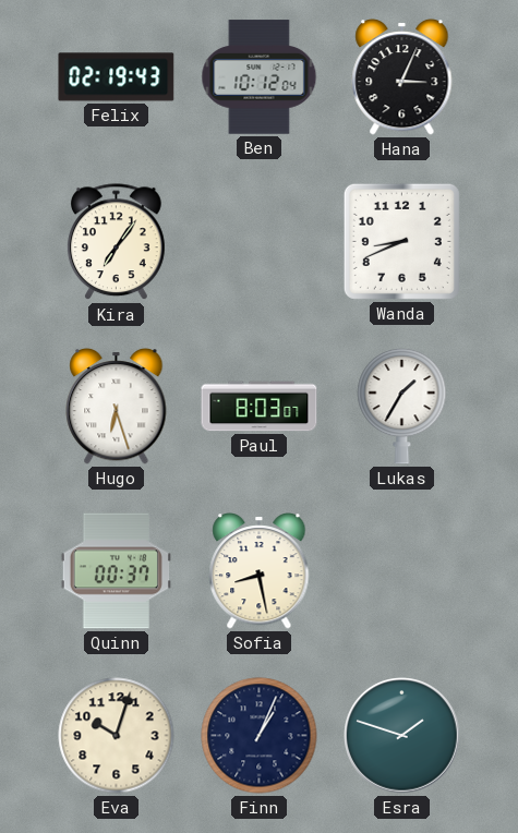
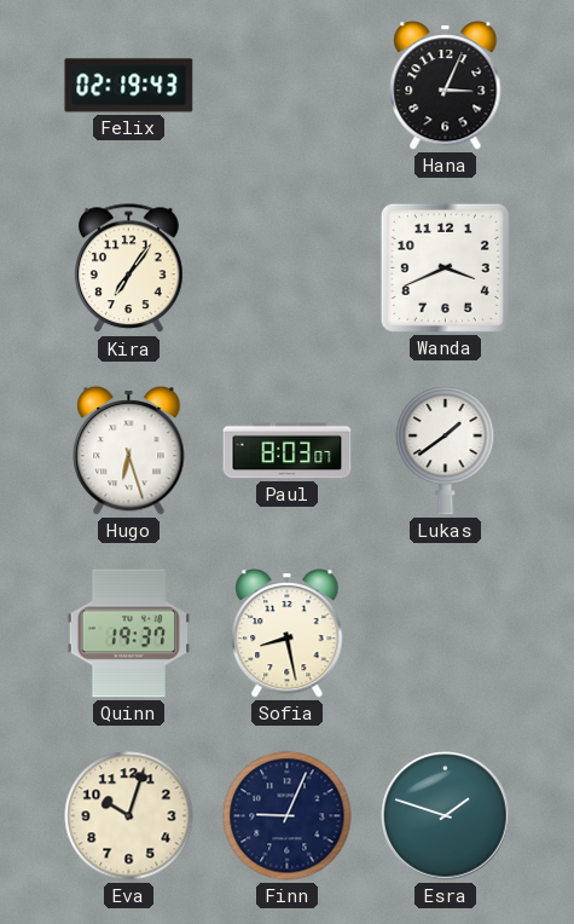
Ben: 10:12 -> none
Wanda: 8:41 -> 3:41
Lukas: 1:35 -> 1:39
Quinn: 00:37 -> 19:37
Finn: 1:04 -> 9:04
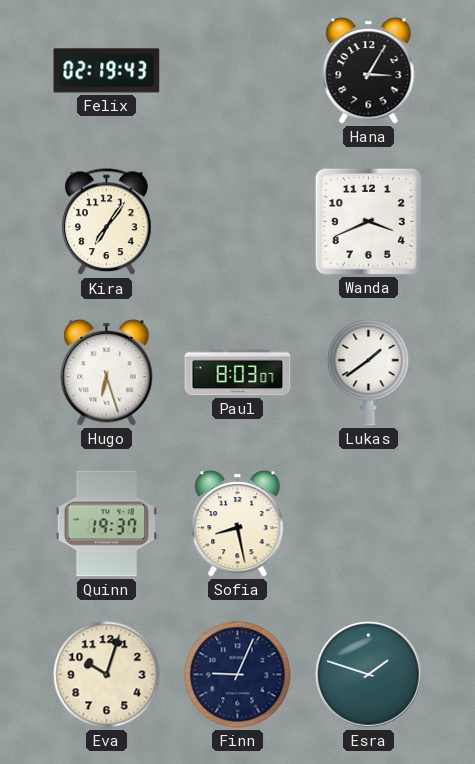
Hana: 3:04 -> 3:05
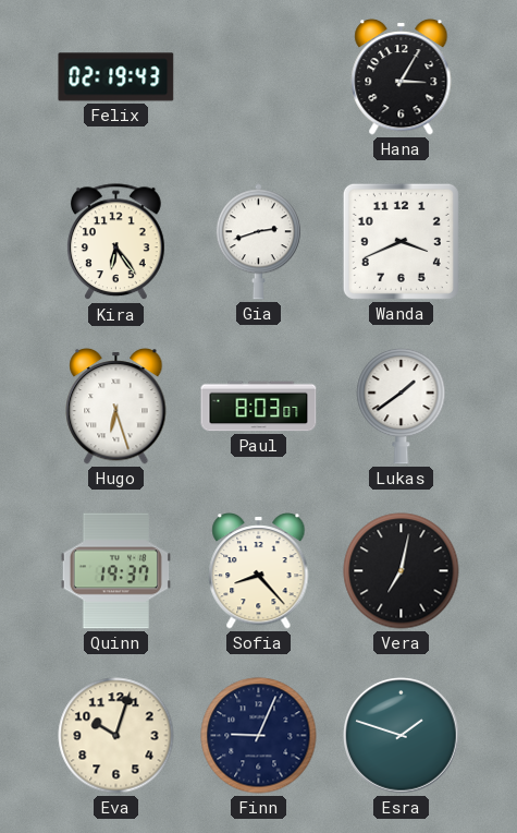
Kira: 7:06 -> 6:24
Gia: none -> 2:42
Sofia: 8:28 -> 8:23
Vera: none -> 7:02
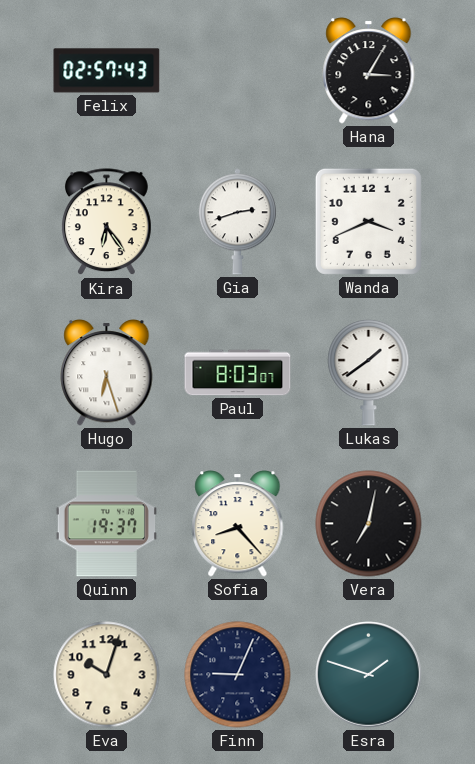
Felix: 02:19 -> 02:57
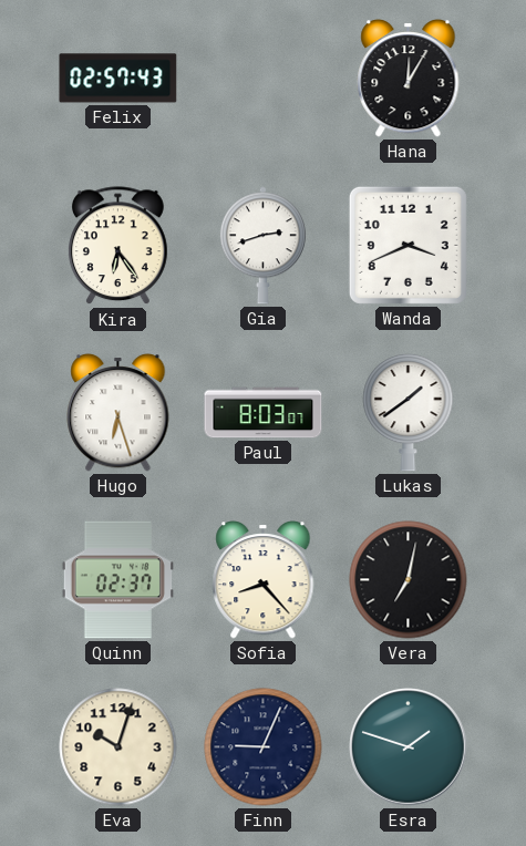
Hana: 3:05 -> 12:05
Quinn: 19:37 -> 02:37
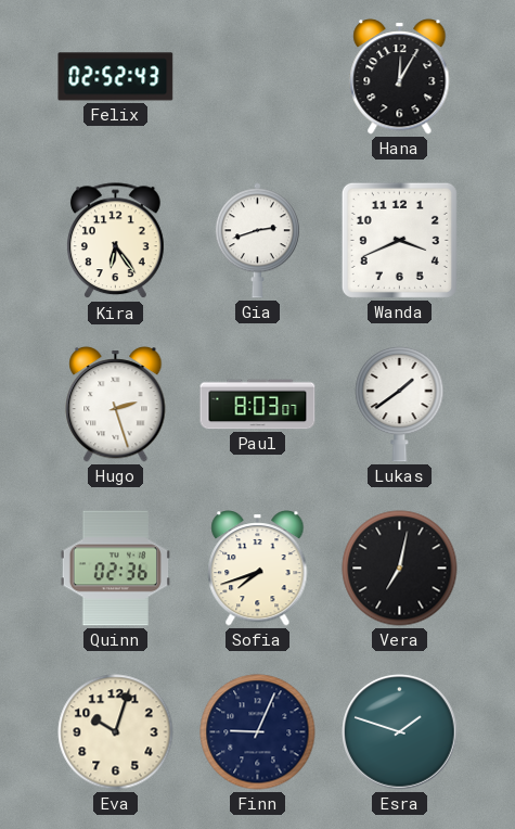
Felix: 02:57 -> 02:52
Hugo: 6:27 -> 2:27
Quinn: 02:37 -> 02:36
Sofia: 8:23 -> 7:42
